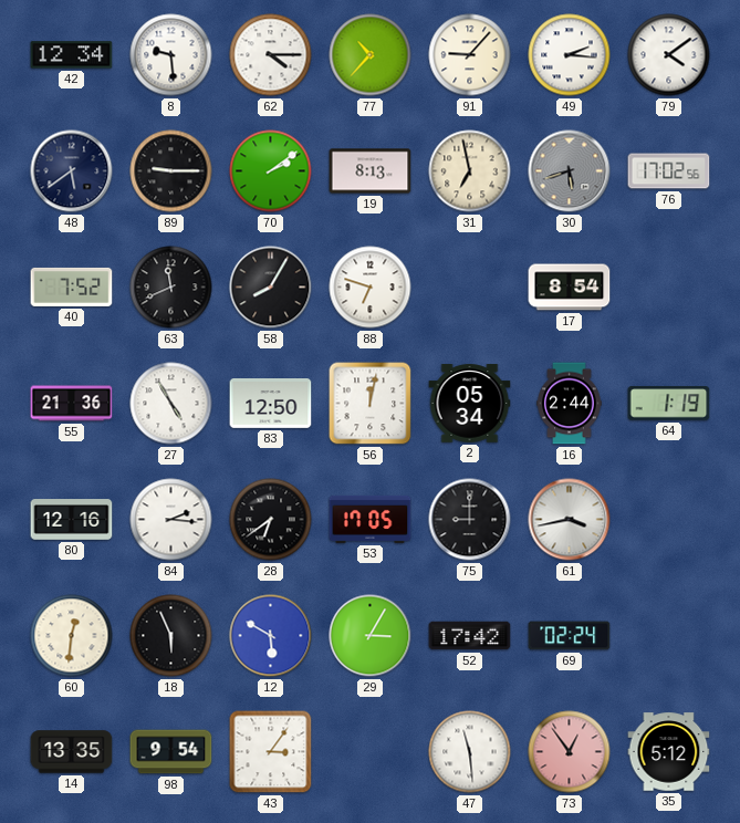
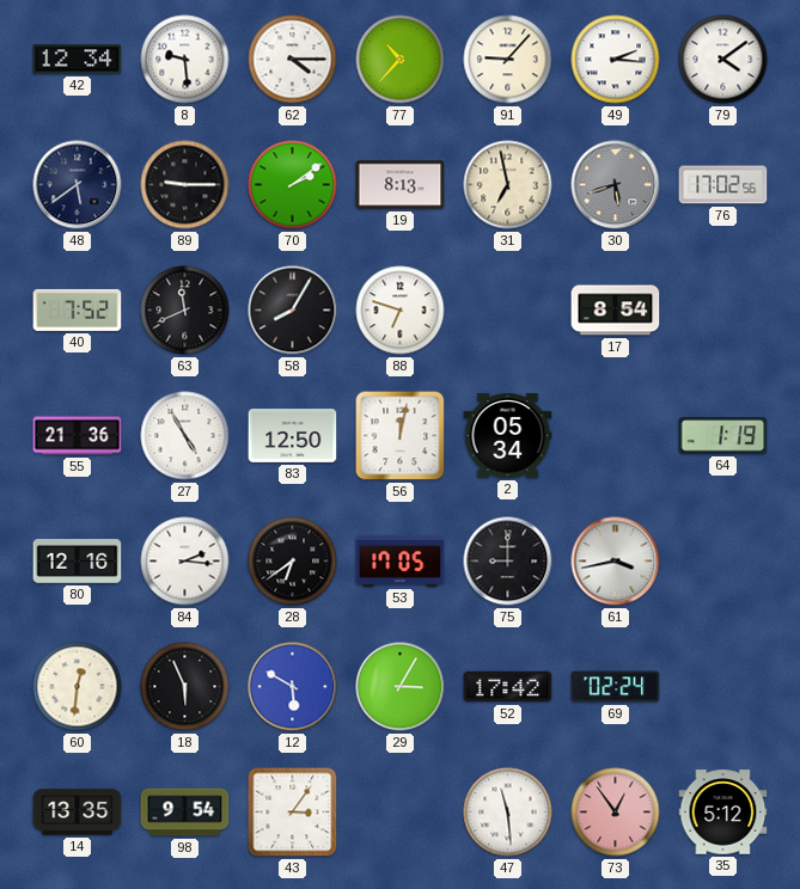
16: 2:44 -> none
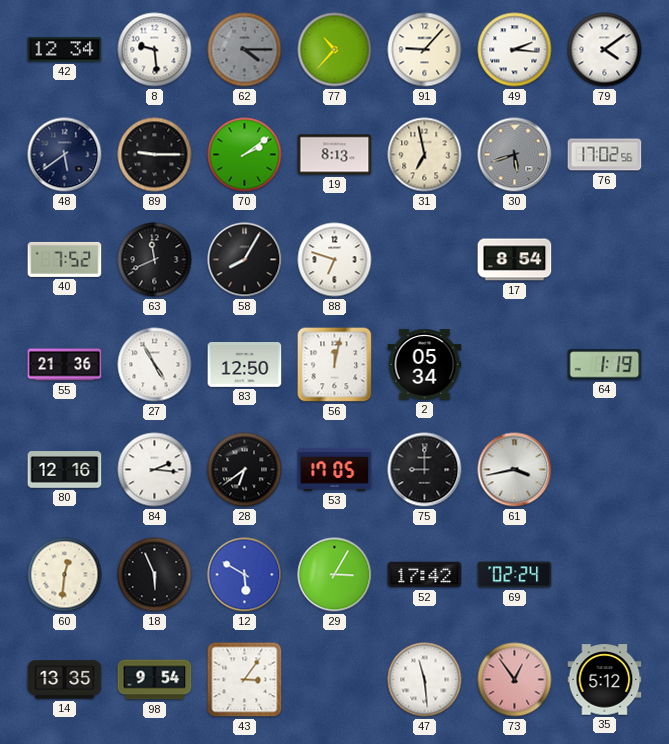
62 dial: white -> grey
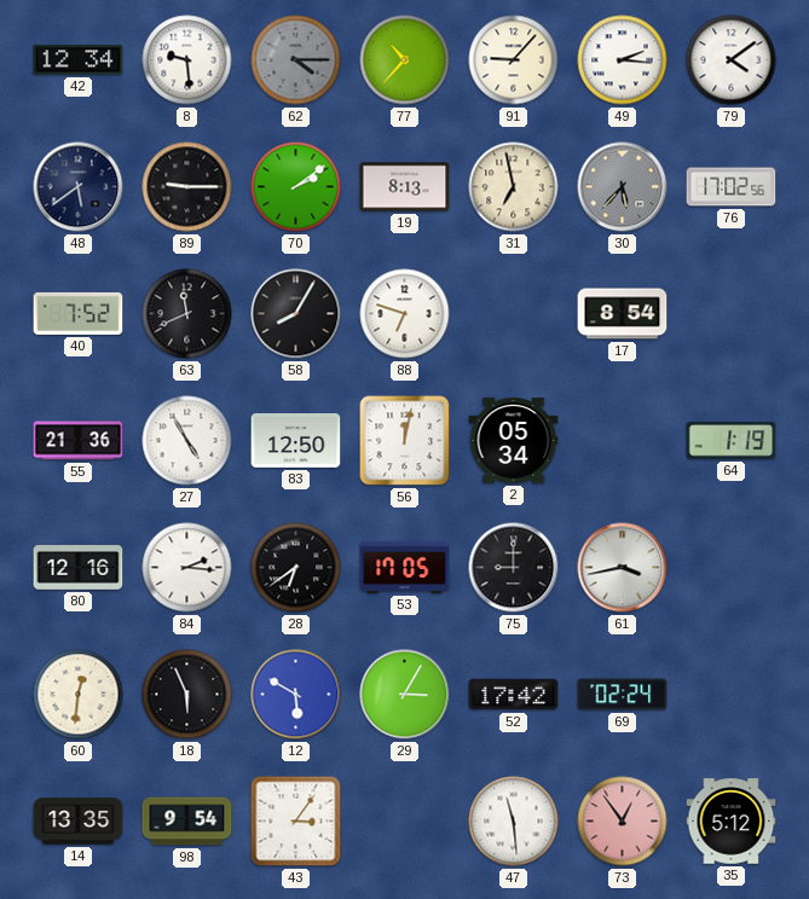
30: 5:42 -> 5:37
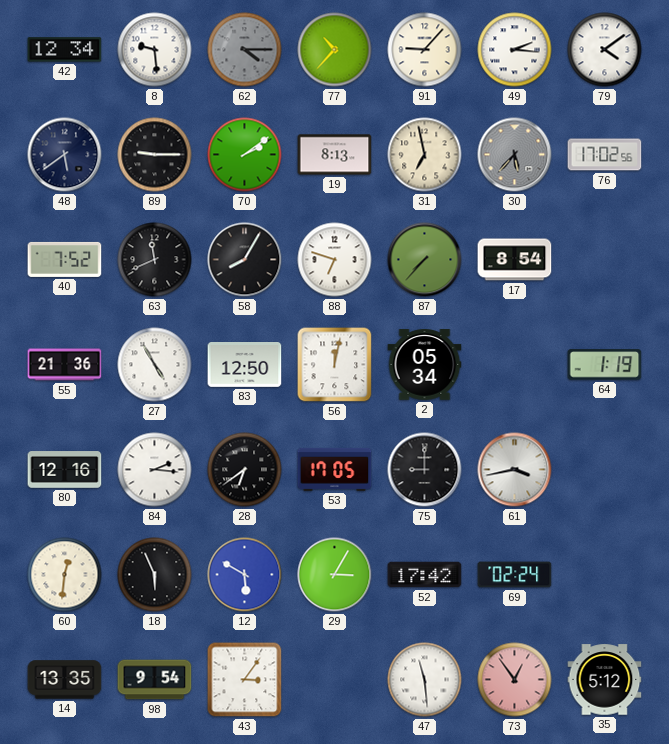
87: none -> 7:37
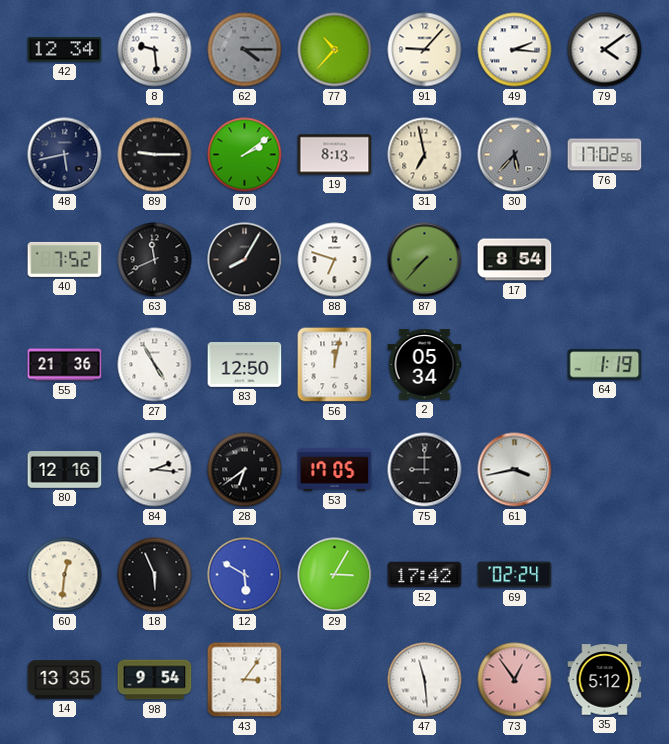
48: 5:39 -> 5:43
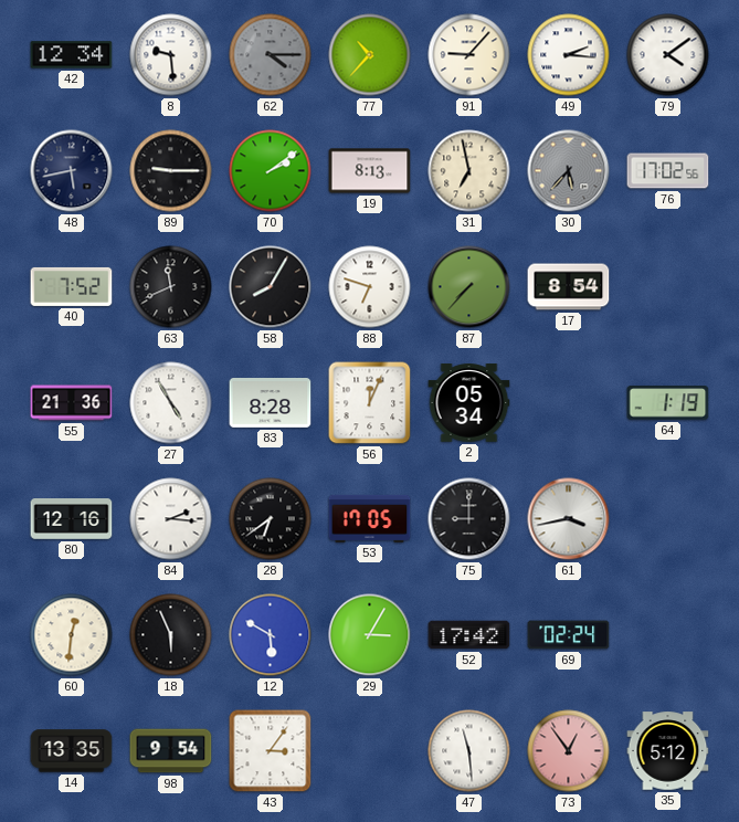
83: 12:50 -> 8:28
56: 12:02 -> 12:04
